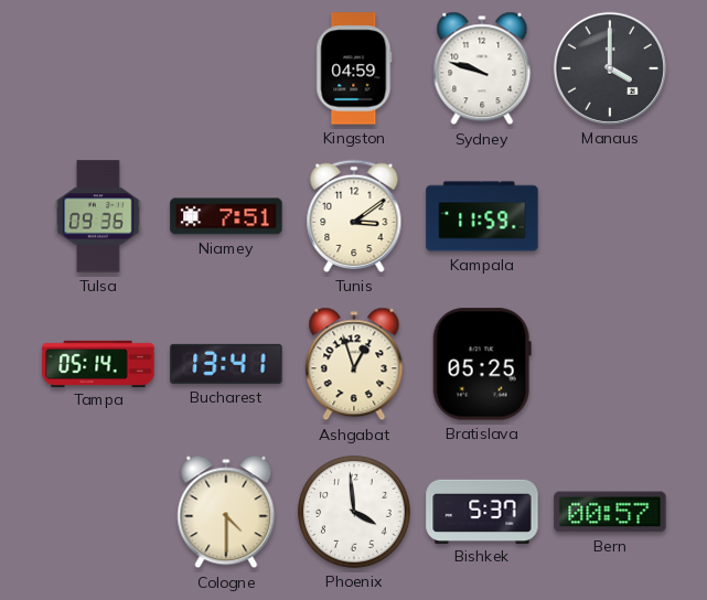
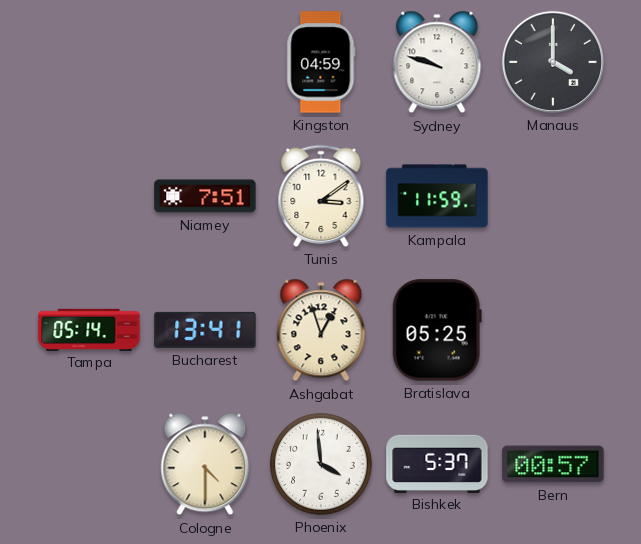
Tulsa: 09:36 -> none
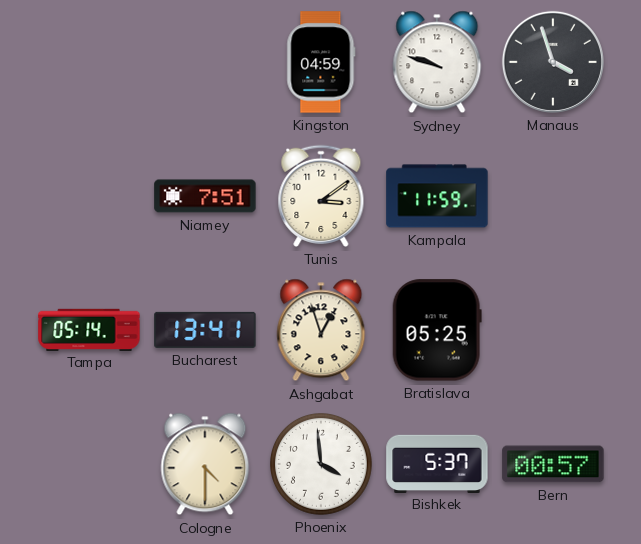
Manaus: 4:00 -> 3:57
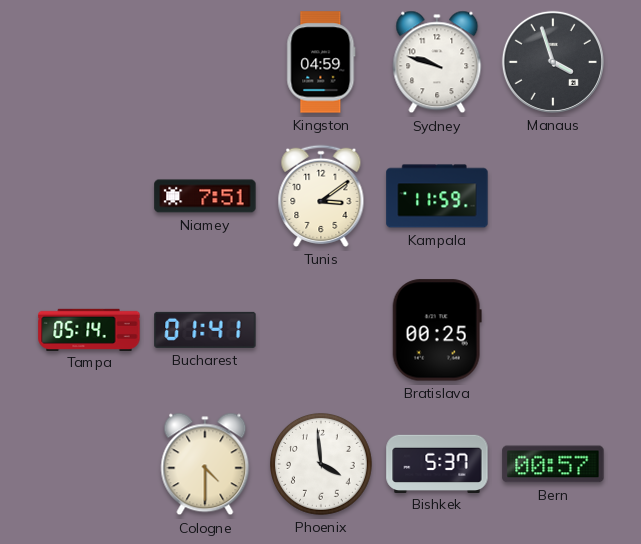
Bucharest: 13:41 -> 01:41
Ashgabat: 12:57 -> none
Bratislava: 05:25 -> 00:25
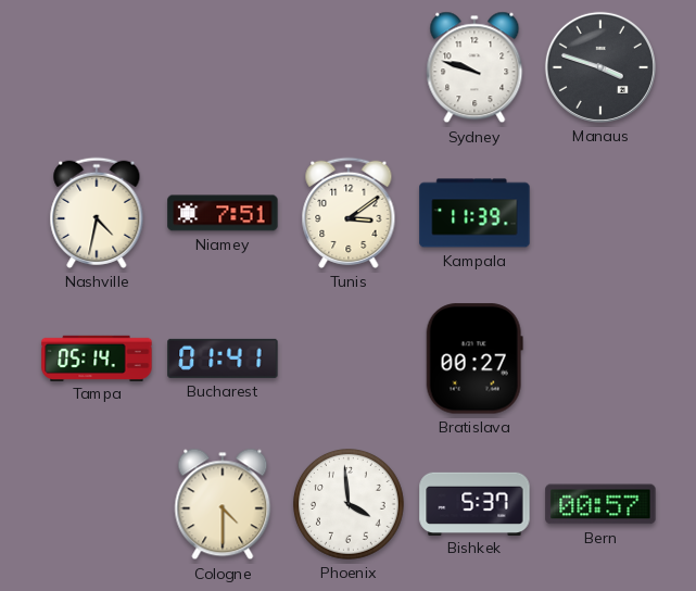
Kingston: 04:59 -> none
Manaus: 3:57 -> 3:48
Nashville: none -> 4:32
Kampala: 11:59 -> 11:39
Bratislava: 00:25 -> 00:27
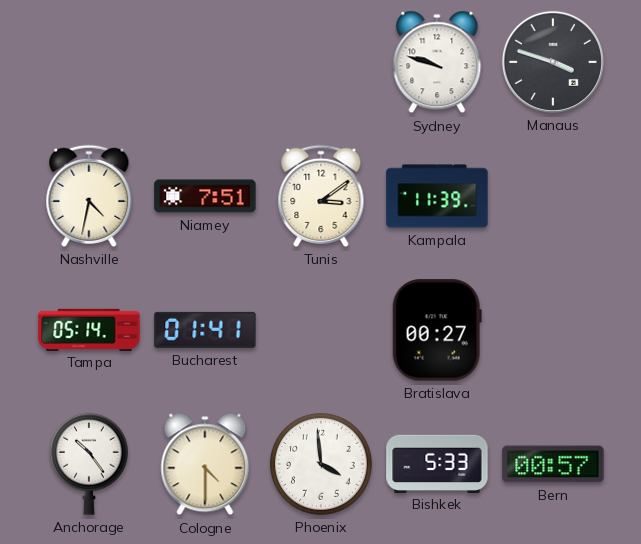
Anchorage: none -> 10:24
Bishkek: 5:37 -> 5:33
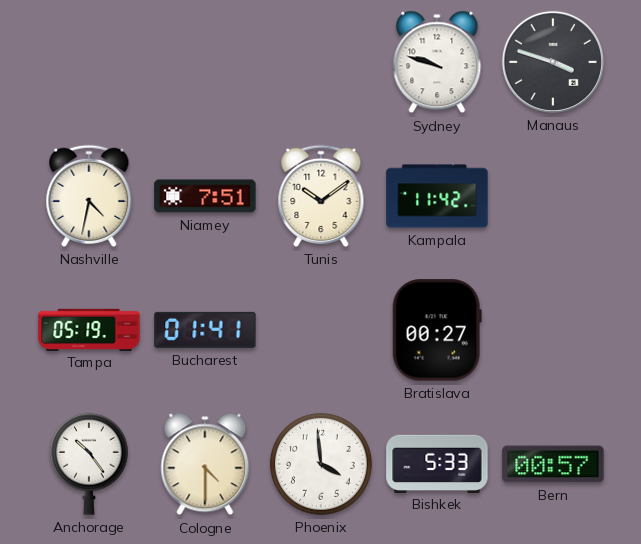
Tunis: 3:09 -> 10:09
Kampala: 11:39 -> 11:42
Tampa: 05:14 -> 05:19
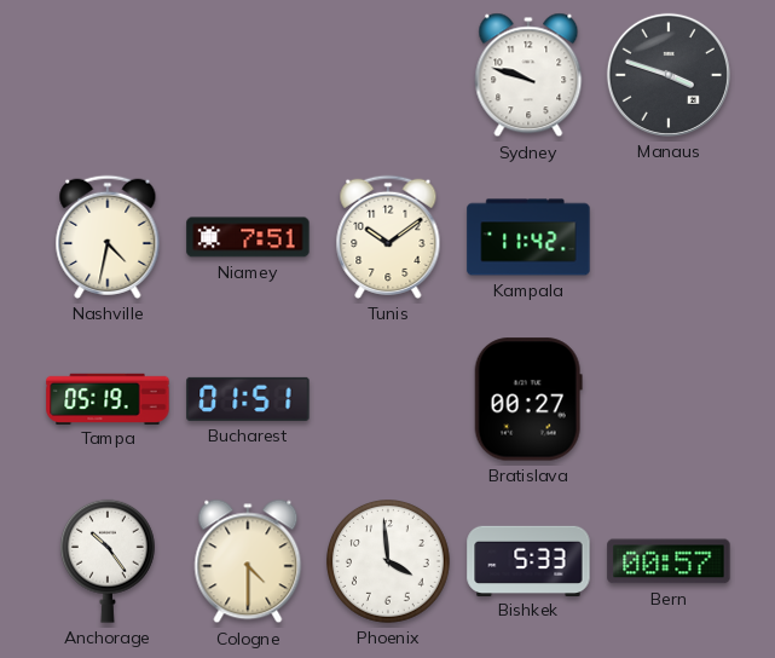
Bucharest: 01:41 -> 01:51
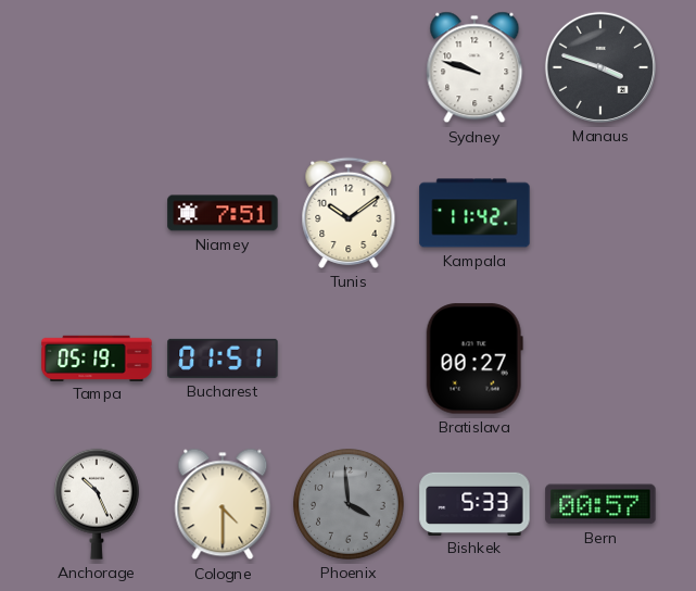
Nashville: 4:32 -> none
Anchorage: 10:24 -> 10:26
Phoenix dial: white -> grey
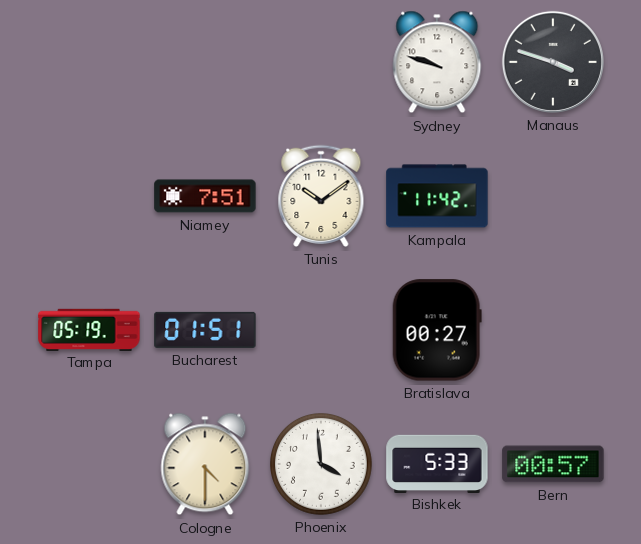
Anchorage: 10:26 -> none
Phoenix dial: grey -> white
